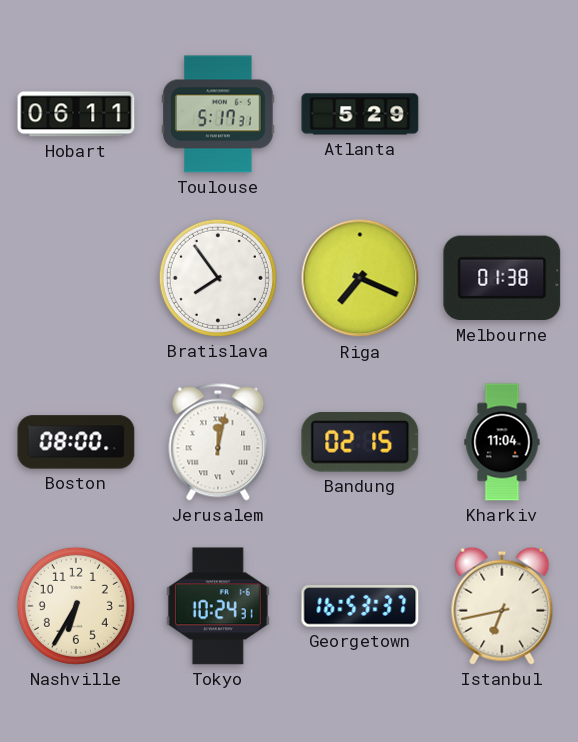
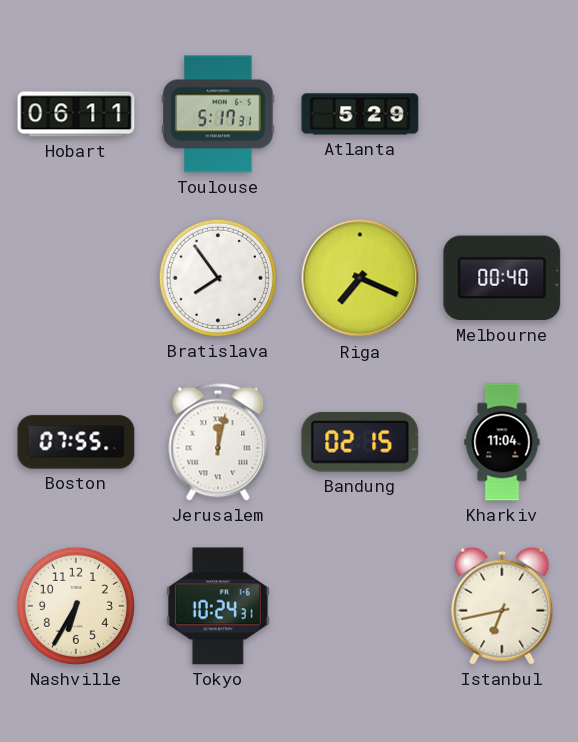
Melbourne: 01:38 -> 00:40
Boston: 08:00 -> 07:55
Georgetown: 16:53 -> none
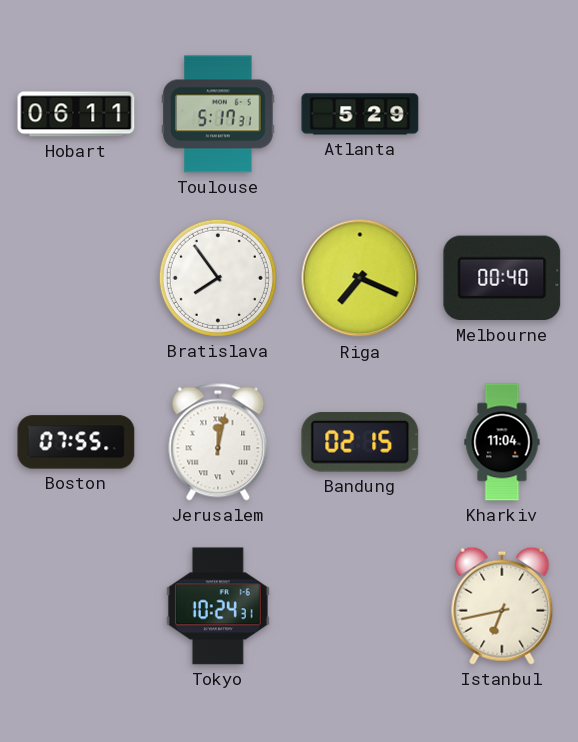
Nashville: 6:35 -> none
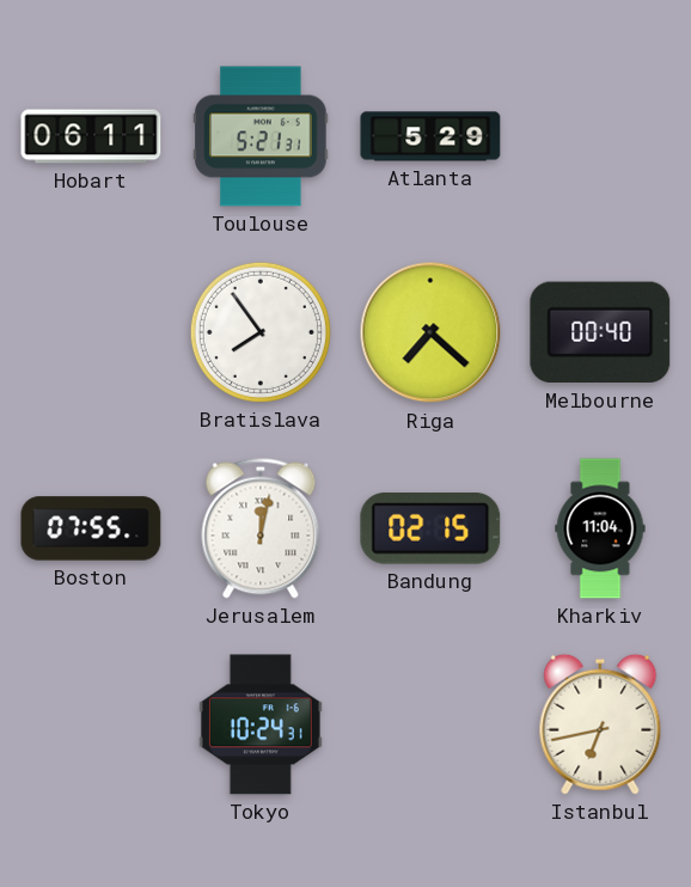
Toulouse: 5:17 -> 5:21
Riga: 7:19 -> 7:22
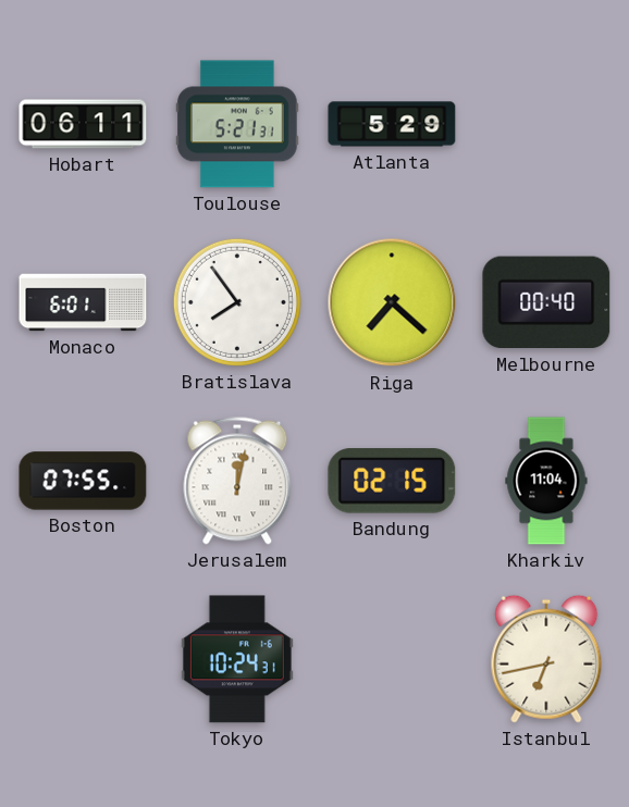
Monaco: none -> 6:01
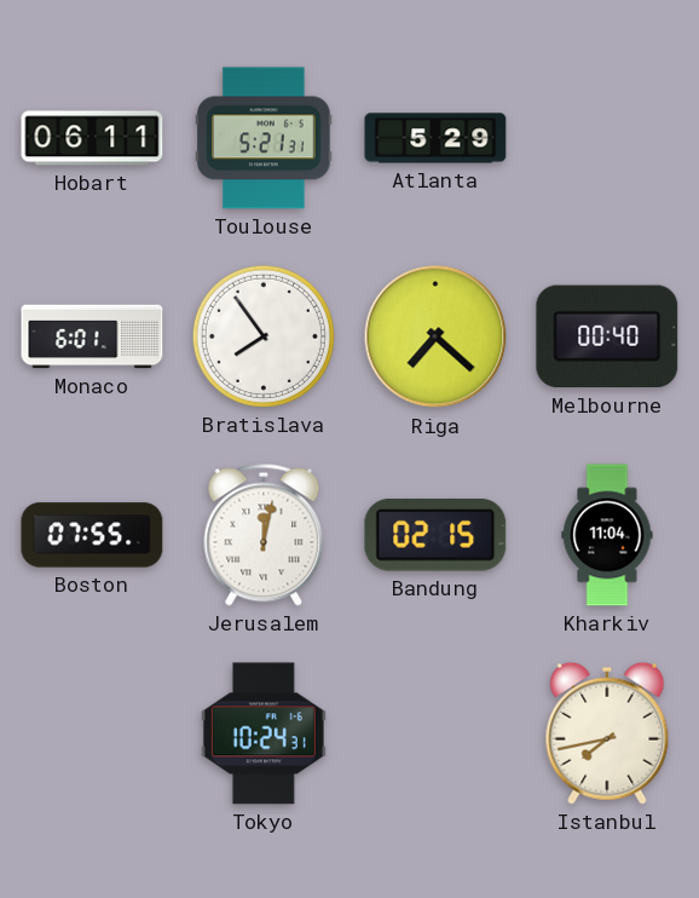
Istanbul: 6:43 -> 7:43
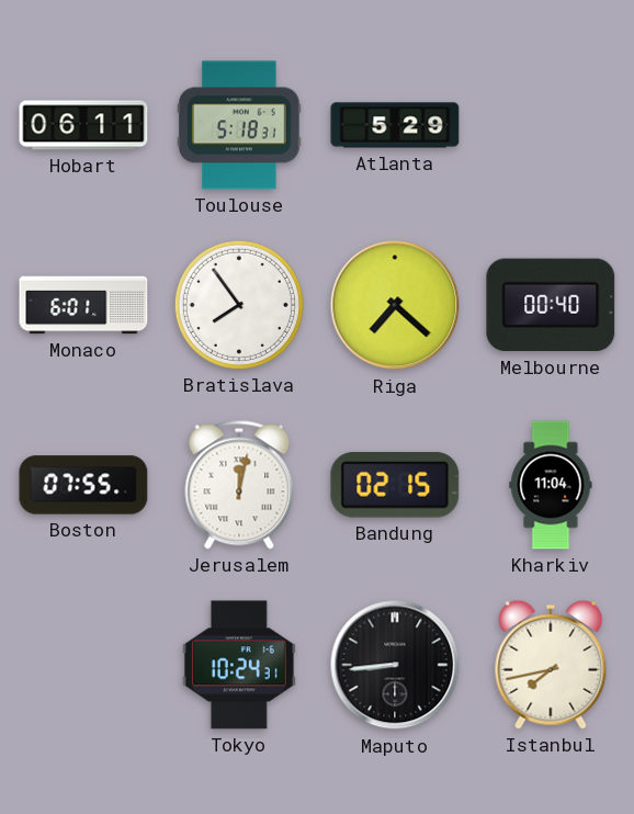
Toulouse: 5:21 -> 5:18
Maputo: none -> 8:44
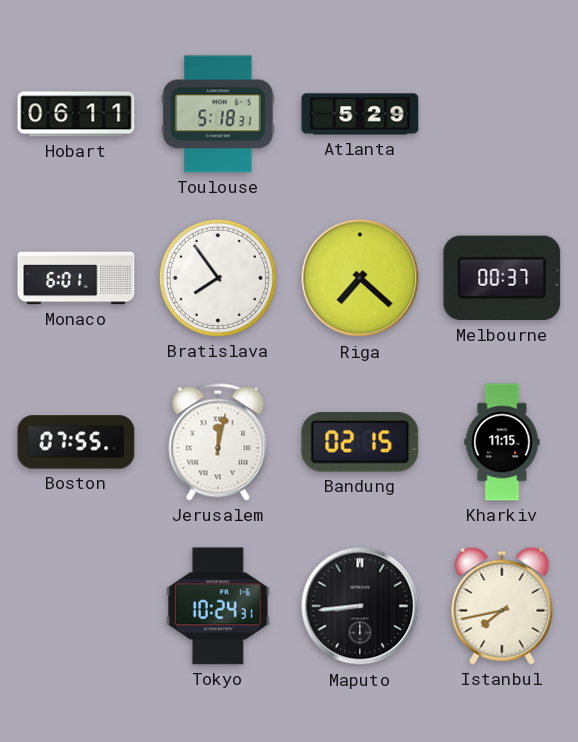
Melbourne: 00:40 -> 00:37
Kharkiv: 11:04 -> 11:15
